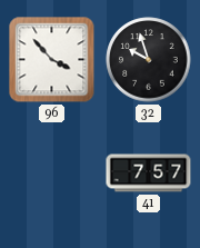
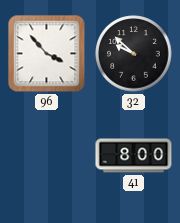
32: 9:57 -> 9:52
41: 7:57 -> 8:00
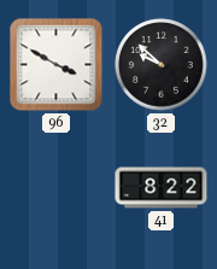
96: 3:53 -> 3:50
41: 8:00 -> 8:22
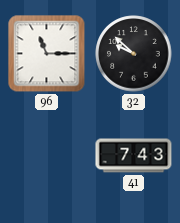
96: 3:50 -> 11:15
41: 8:22 -> 7:43
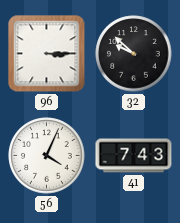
96: 11:15 -> 3:15
56: none -> 4:04
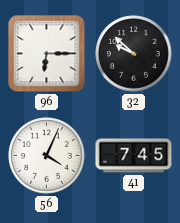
96: 3:15 -> 6:15
41: 7:43 -> 7:45
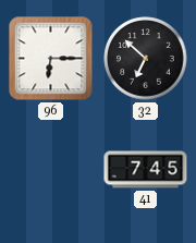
32: 9:52 -> 6:52
56: 4:04 -> none
